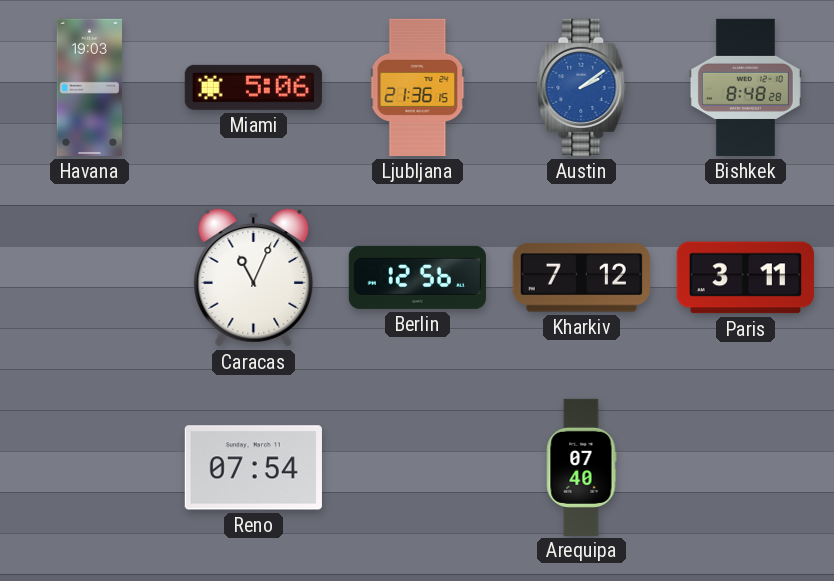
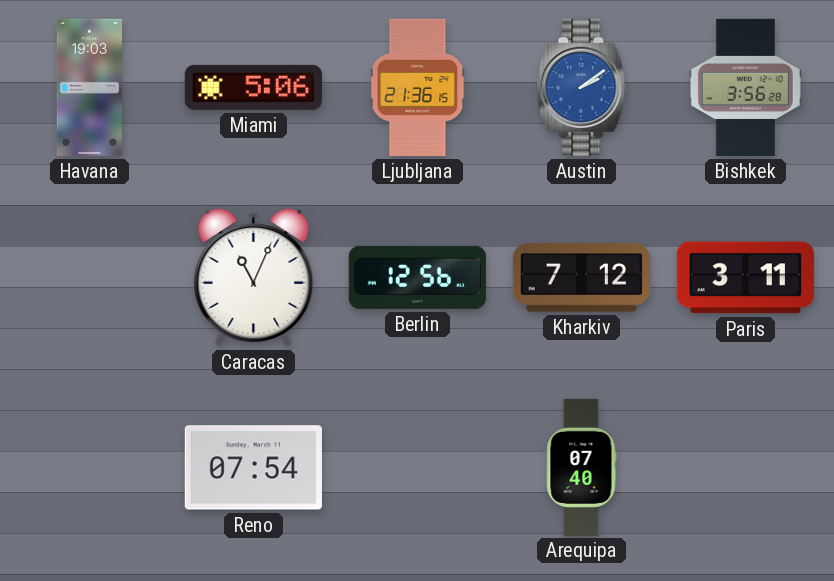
Bishkek: 8:48 -> 3:56
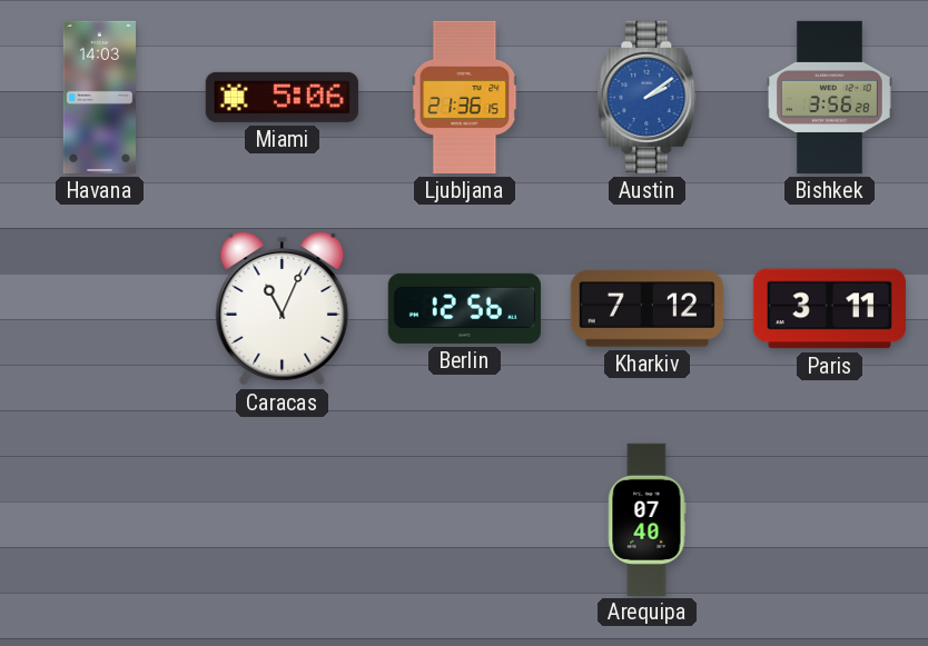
Havana: 19:03 -> 14:03
Reno: 07:54 -> none
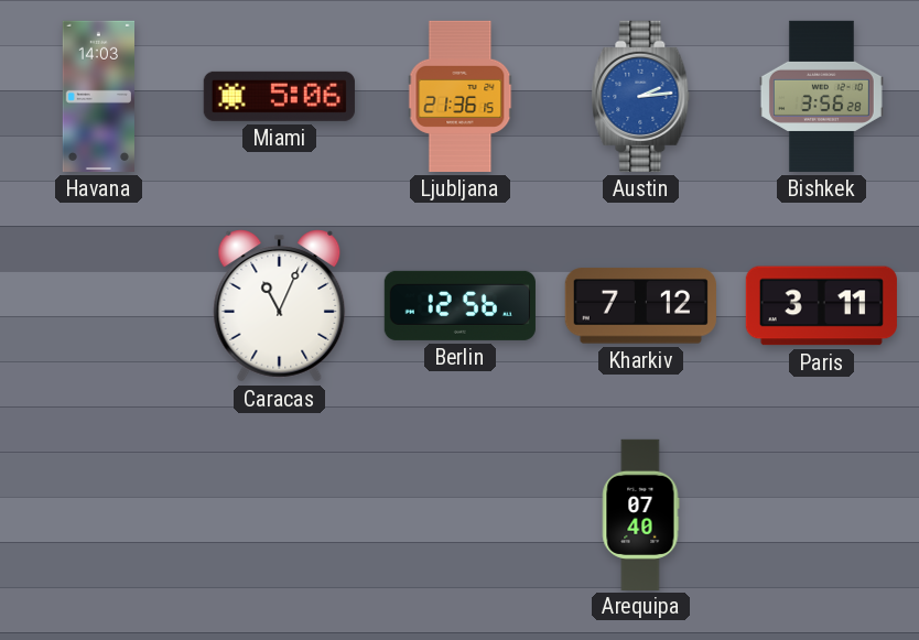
Austin: 2:09 -> 2:14
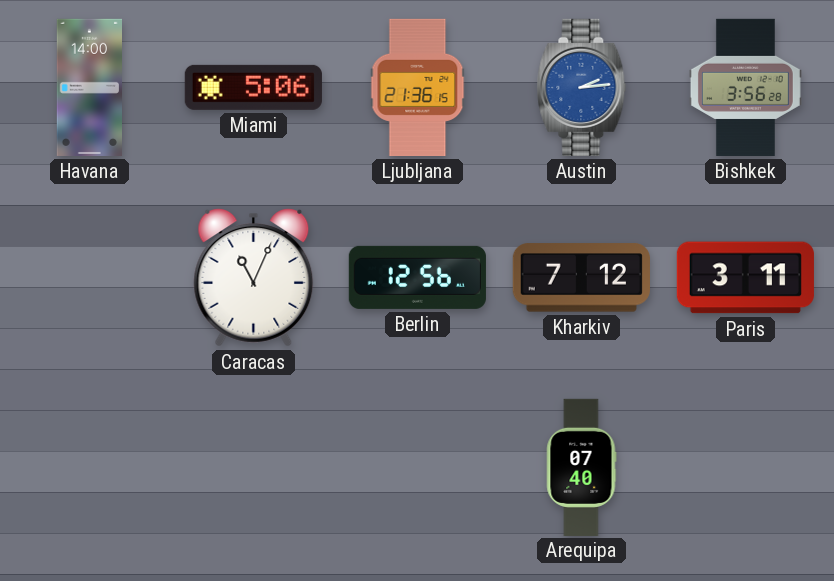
Havana: 14:03 -> 14:00
